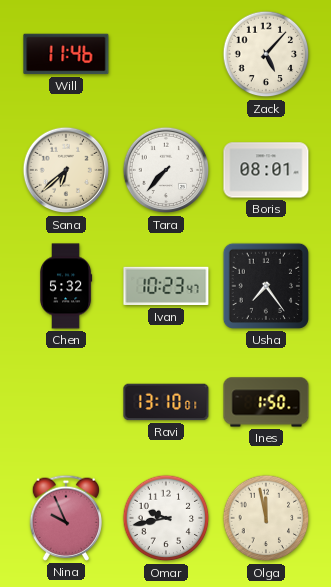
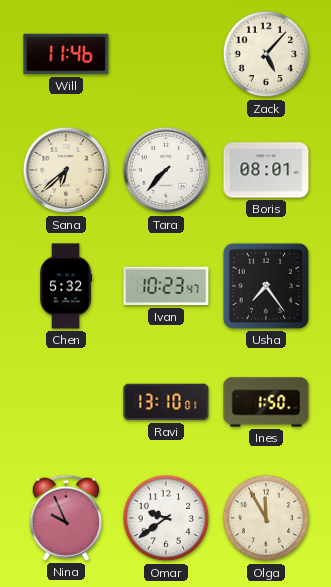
Omar: 9:43 -> 9:39
Olga: 11:58 -> 11:55
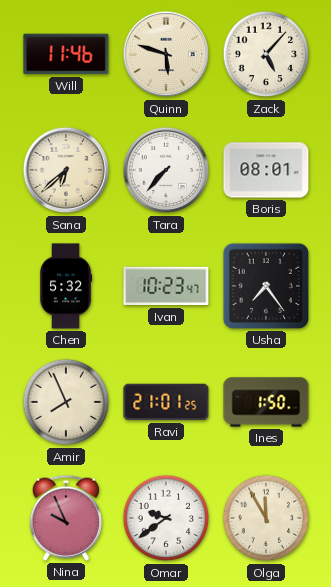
Quinn: none -> 5:48
Amir: none -> 7:56
Ravi: 13:10 -> 21:01
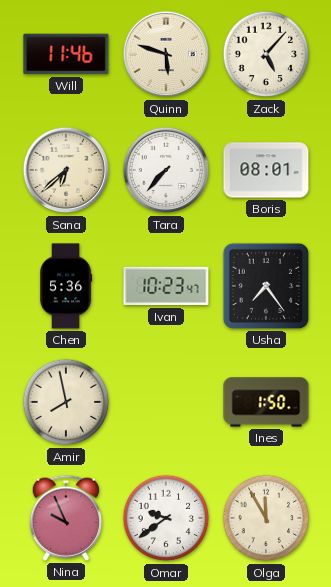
Chen: 5:32 -> 5:36
Amir: 7:56 -> 7:58
Ravi: 21:01 -> none
